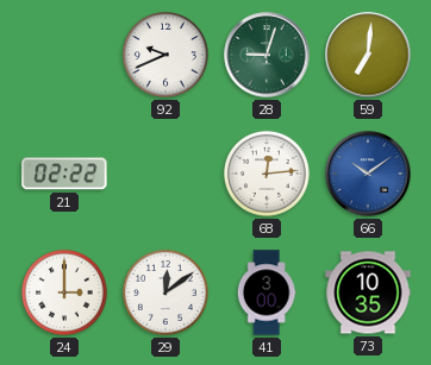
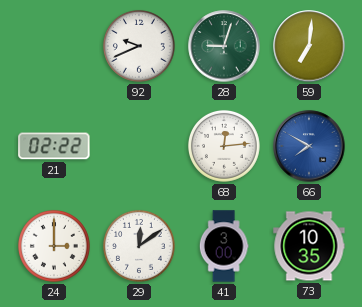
66: 10:09 -> 7:50
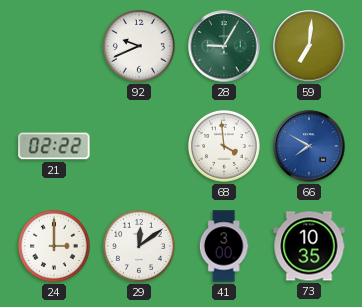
28: 9:03 -> 9:05
68: 12:14 -> 3:59
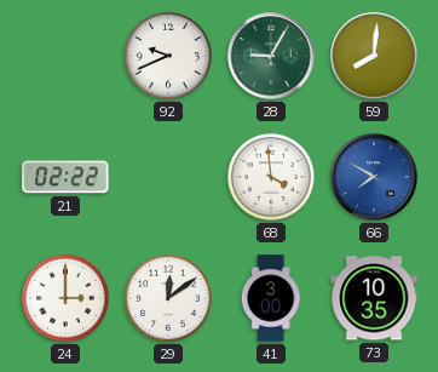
59: 7:01 -> 8:01
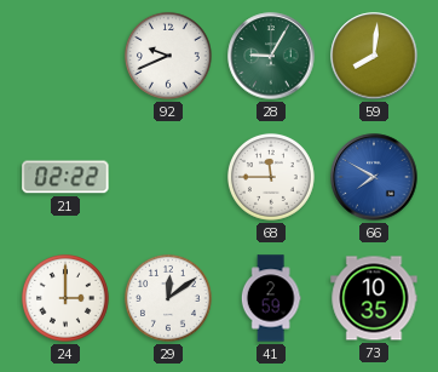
68: 3:59 -> 11:45
41: 3:00 -> 2:59
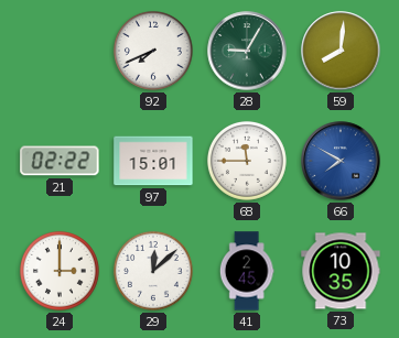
92: 9:41 -> 7:41
97: none -> 15:01
29: 12:09 -> 12:08
41: 2:59 -> 2:45
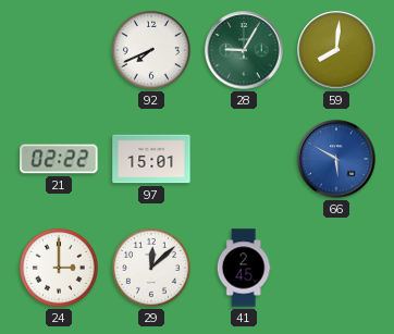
68: 11:45 -> none
66: 7:50 -> 5:50
73: 10:35 -> none
